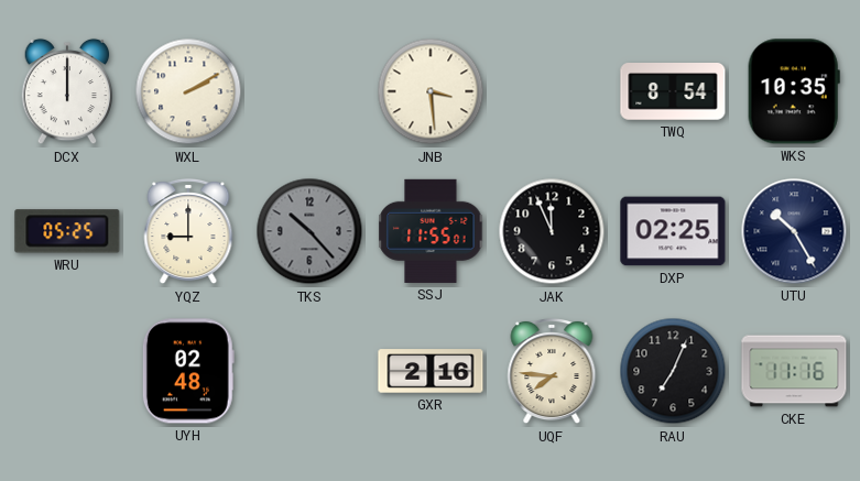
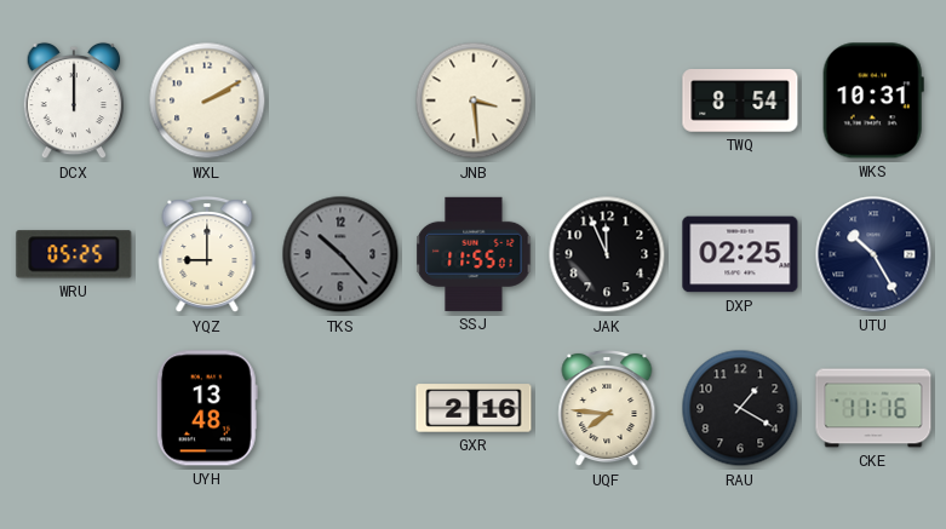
WKS: 10:35 -> 10:31
UYH: 02:48 -> 13:48
RAU: 7:04 -> 1:20
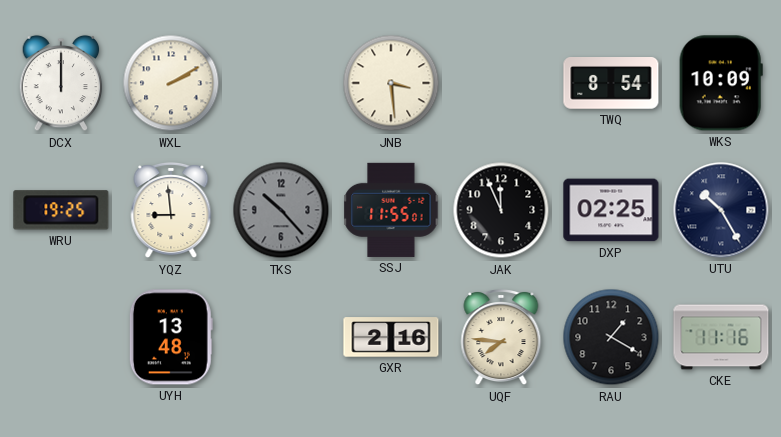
WKS: 10:31 -> 10:09
WRU: 05:25 -> 19:25
YQZ: 9:00 -> 8:59
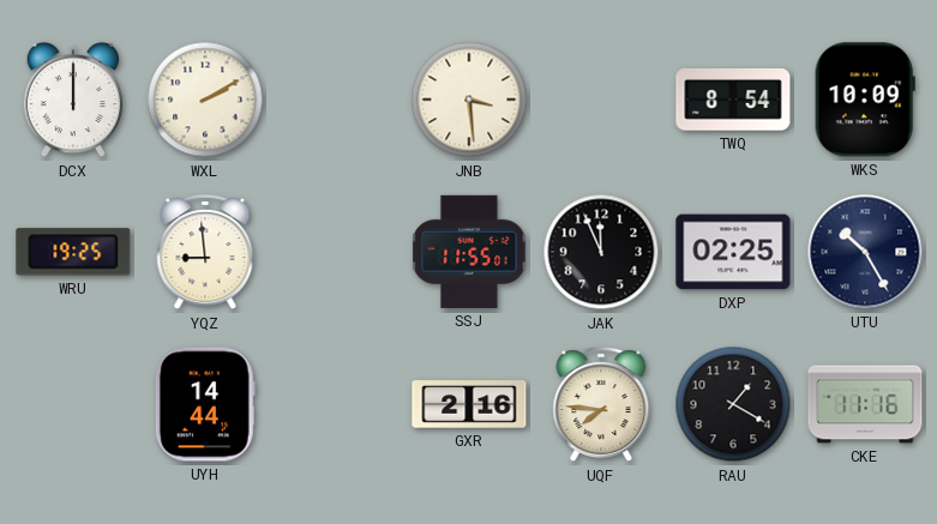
TKS: 10:23 -> none
UYH: 13:48 -> 14:44
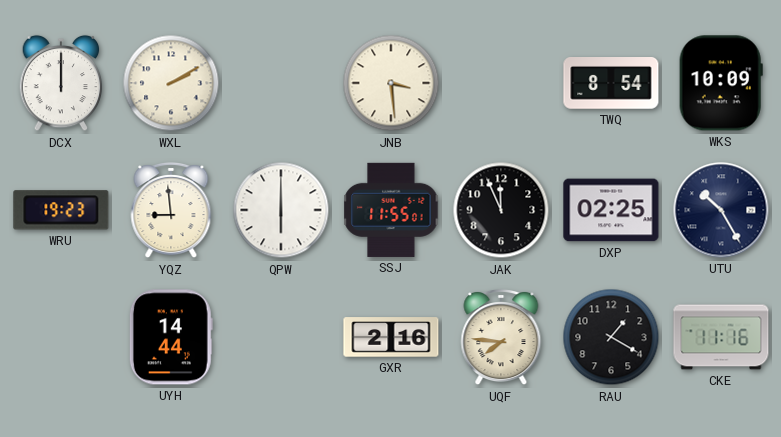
WRU: 19:25 -> 19:23
QPW: none -> 6:00
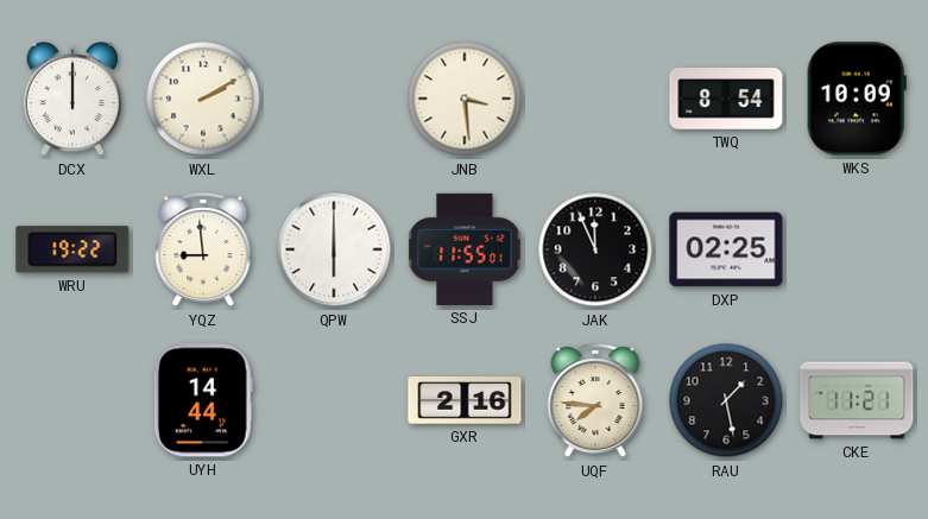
WRU: 19:23 -> 19:22
UTU: 10:25 -> none
RAU: 1:20 -> 1:28
CKE: 11:16 -> 11:21
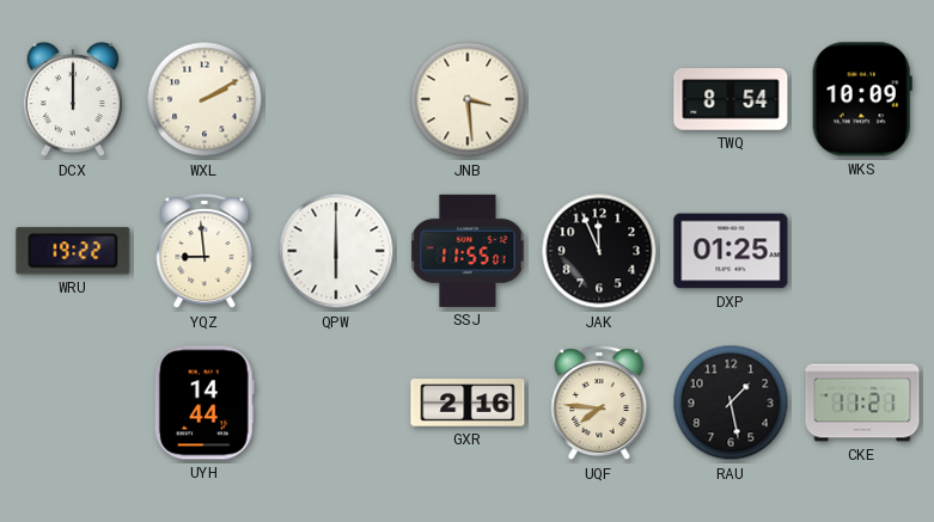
DXP: 02:25 -> 01:25
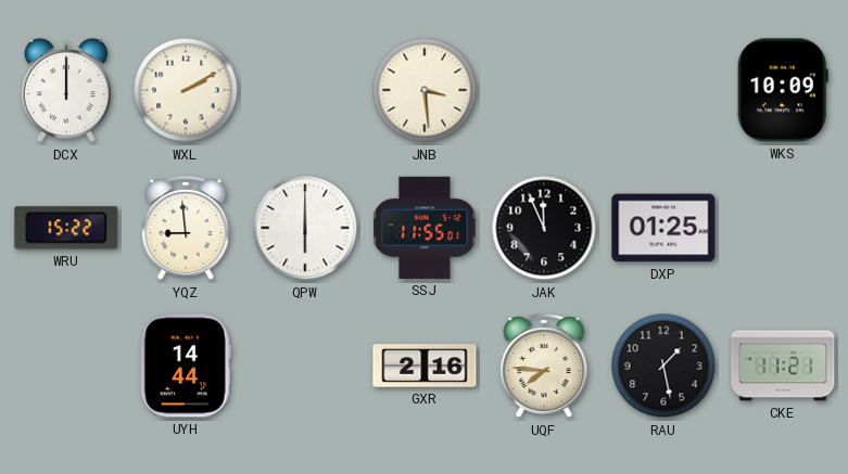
TWQ: 8:54 -> none
WRU: 19:22 -> 15:22
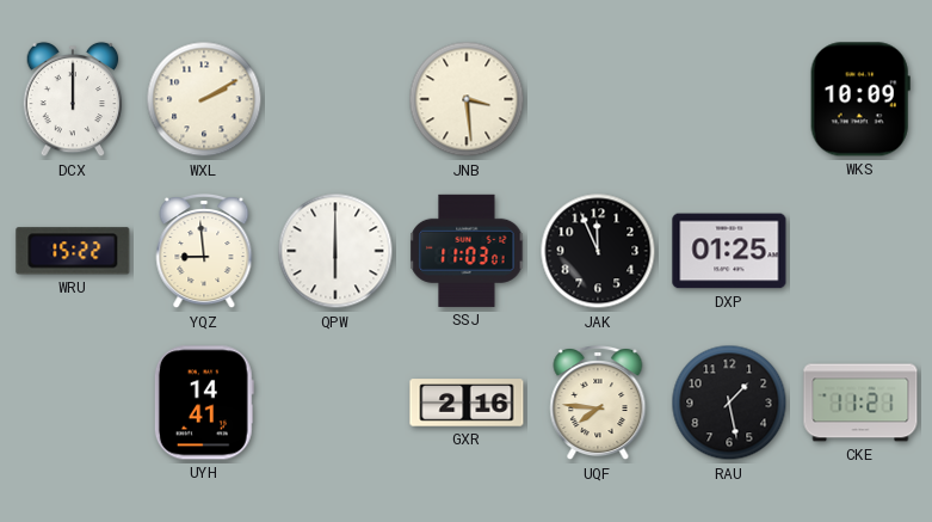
SSJ: 11:55 -> 11:03
UYH: 14:44 -> 14:41
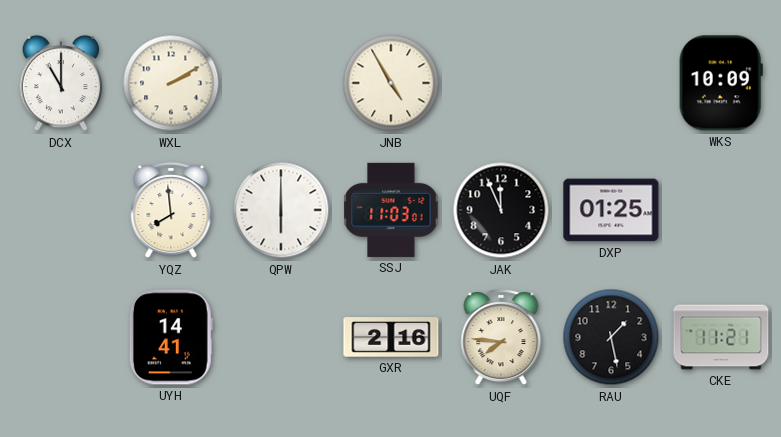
DCX: 12:00 -> 11:00
JNB: 3:29 -> 4:55
WRU: 15:22 -> none
YQZ: 8:59 -> 7:59
